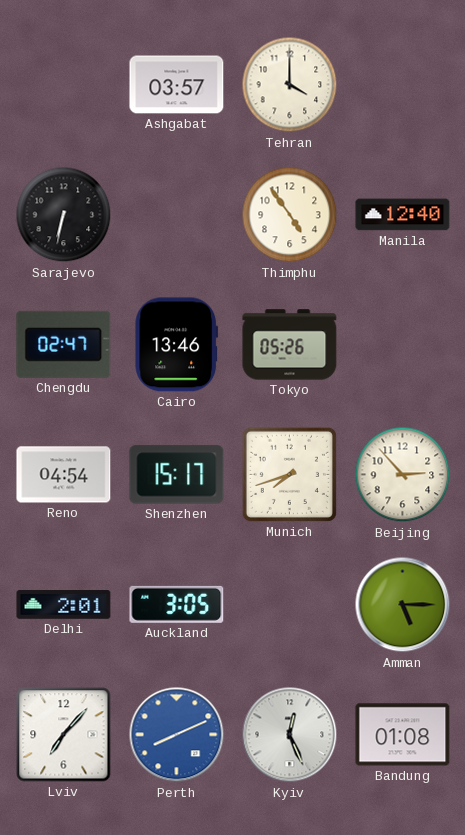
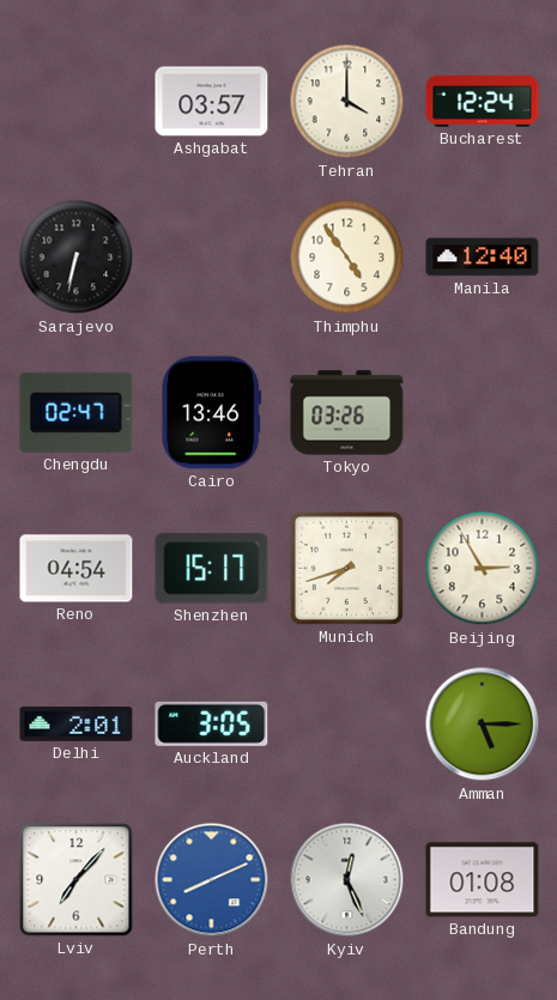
Bucharest: none -> 12:24
Tokyo: 05:26 -> 03:26
Beijing: 2:53 -> 2:55
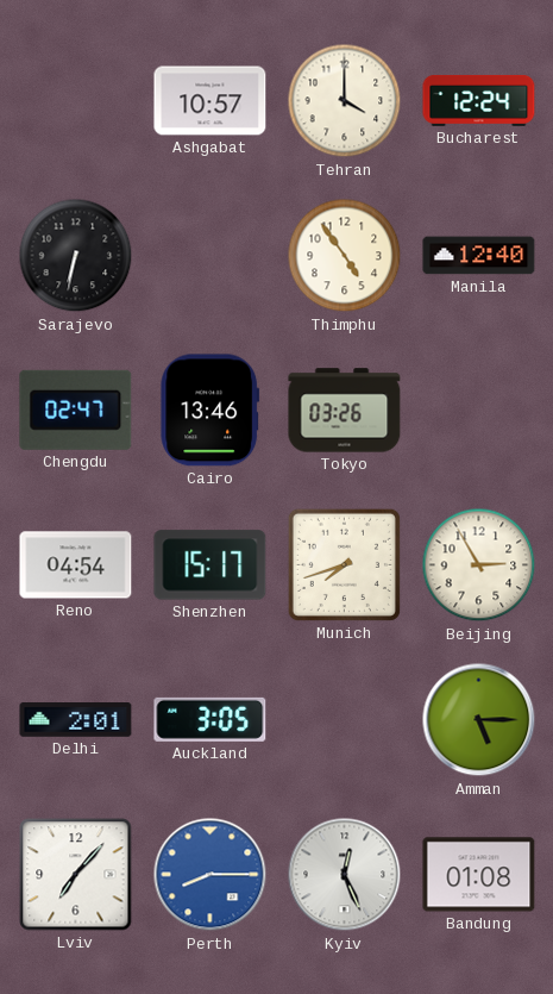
Ashgabat: 03:57 -> 10:57
Perth: 8:11 -> 8:15
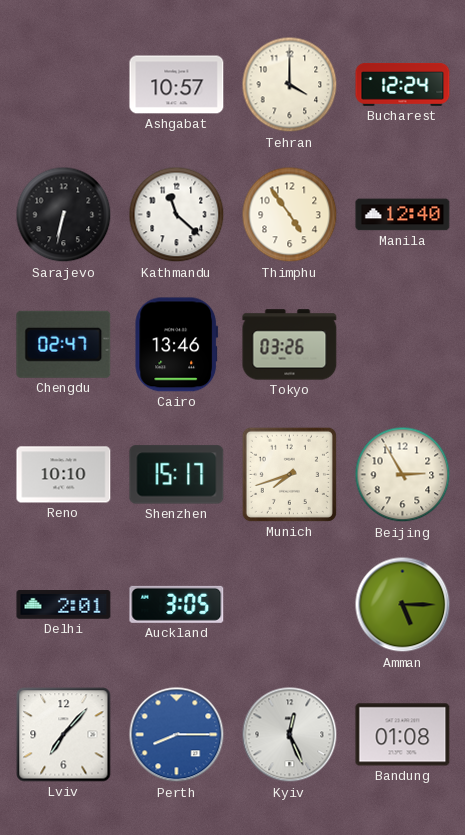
Kathmandu: none -> 11:22
Reno: 04:54 -> 10:10
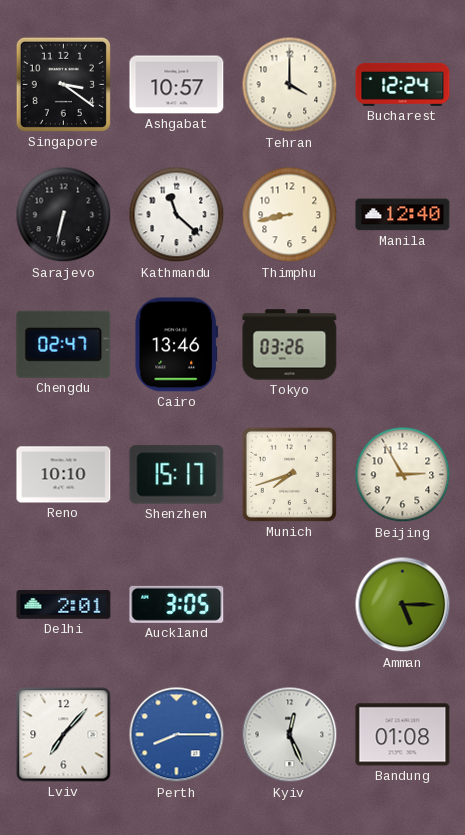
Singapore: none -> 3:21
Thimphu: 4:54 -> 8:43
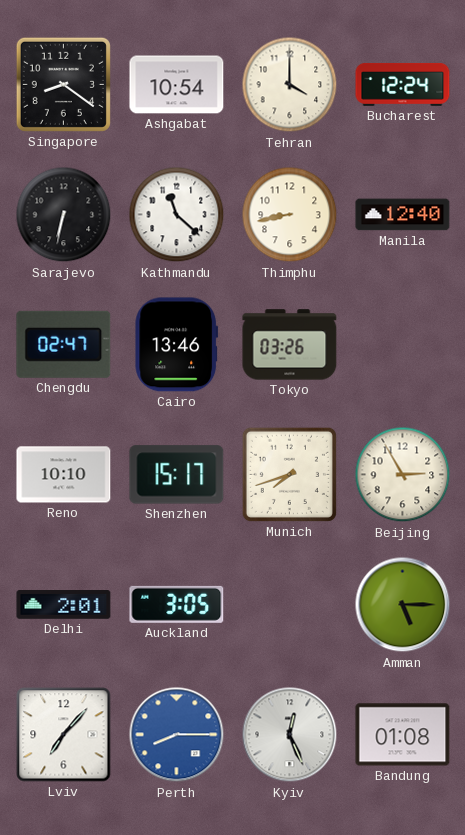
Singapore: 3:21 -> 8:21
Ashgabat: 10:57 -> 10:54
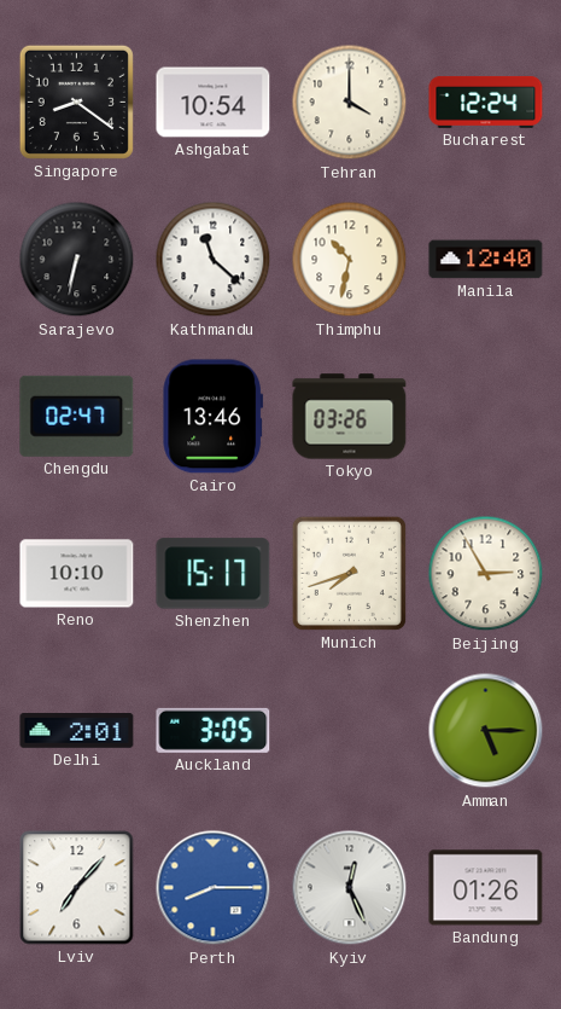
Thimphu: 8:43 -> 10:32
Bandung: 01:08 -> 01:26
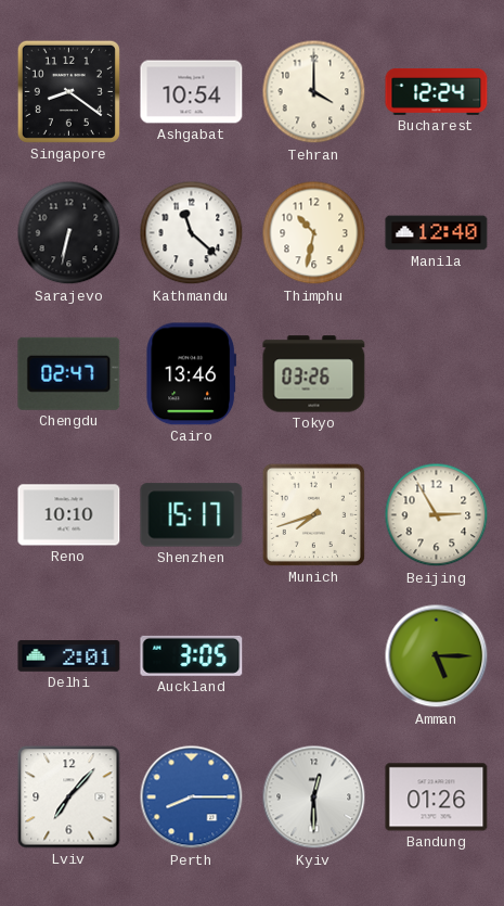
Kyiv: 12:26 -> 12:30
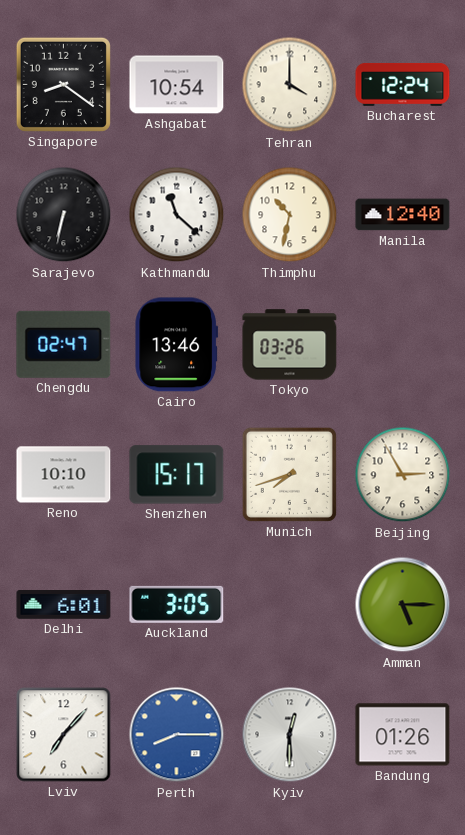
Delhi: 2:01 -> 6:01
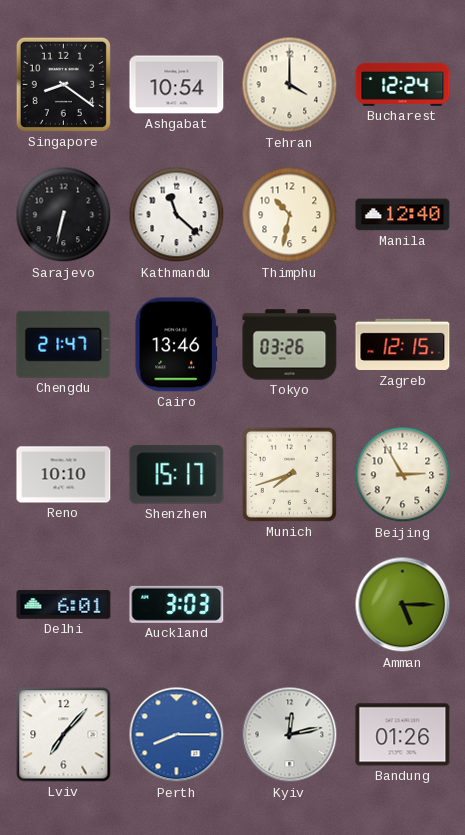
Chengdu: 02:47 -> 21:47
Zagreb: none -> 12:15
Auckland: 3:05 -> 3:03
Kyiv: 12:30 -> 12:13
